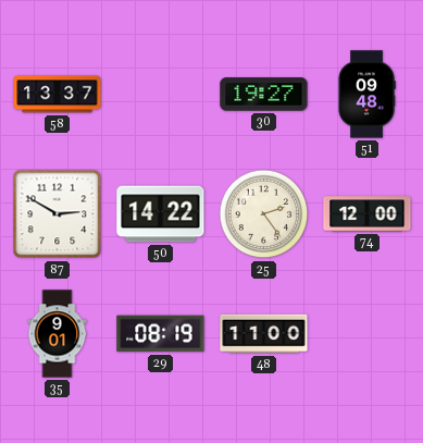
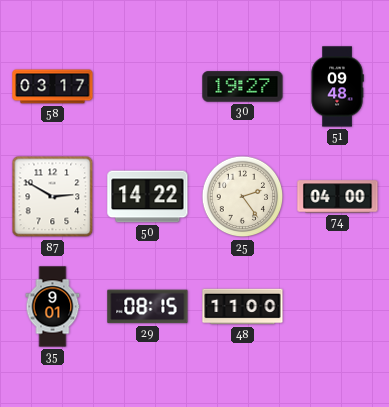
58: 13:37 -> 03:17
74: 12:00 -> 04:00
29: 08:19 -> 08:15
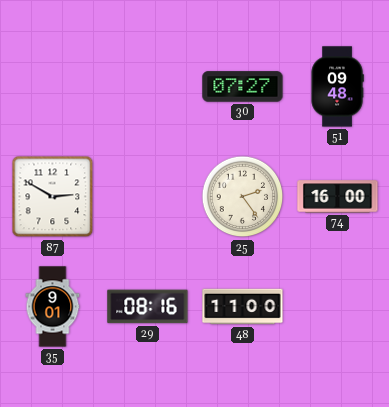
58: 03:17 -> none
30: 19:27 -> 07:27
50: 14:22 -> none
74: 04:00 -> 16:00
29: 08:15 -> 08:16
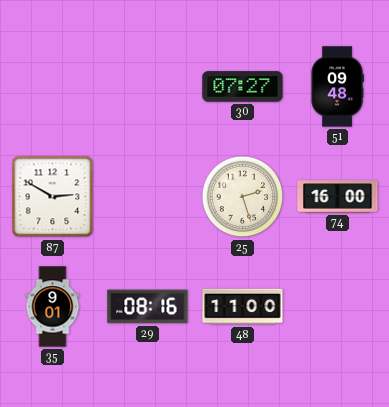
25: 2:24 -> 2:27
